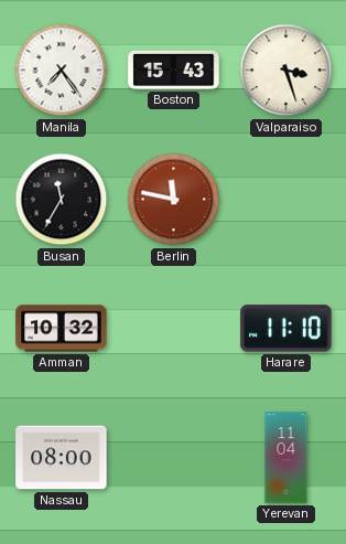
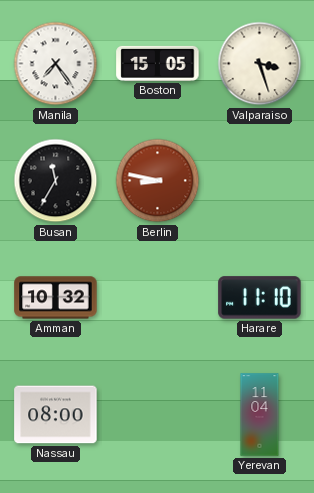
Boston: 15:43 -> 15:05
Berlin: 11:47 -> 8:47
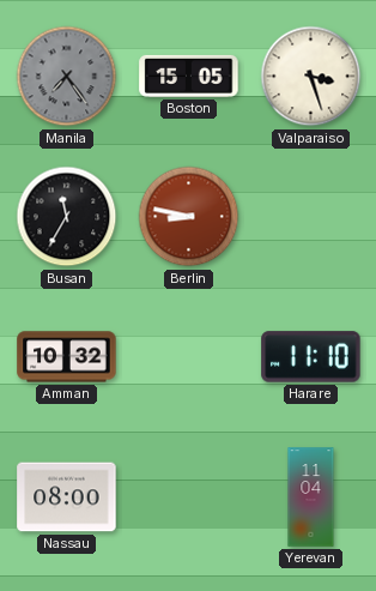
Manila dial: white -> grey
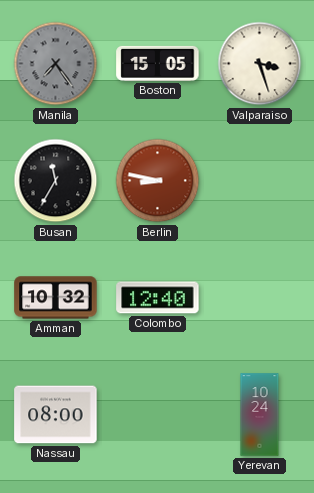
Colombo: none -> 12:40
Harare: 11:10 -> none
Yerevan: 11:04 -> 10:24
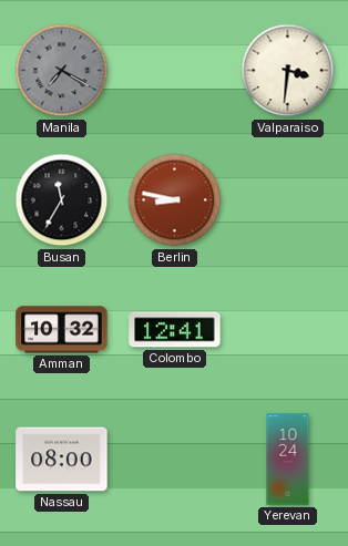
Manila: 7:24 -> 7:20
Boston: 15:05 -> none
Valparaiso: 3:27 -> 3:31
Colombo: 12:40 -> 12:41
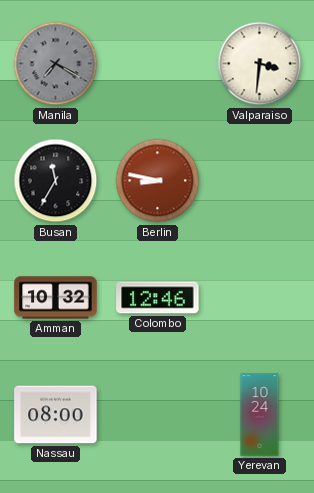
Colombo: 12:41 -> 12:46
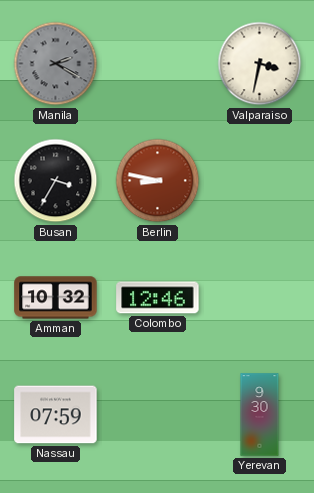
Manila: 7:20 -> 2:20
Valparaiso: 3:31 -> 3:32
Busan: 11:35 -> 3:35
Nassau: 08:00 -> 07:59
Yerevan: 10:24 -> 9:30
